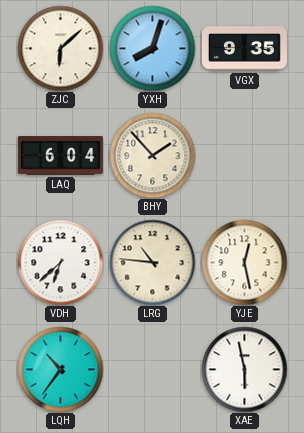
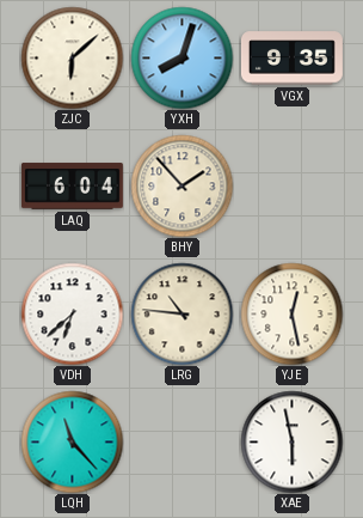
LQH: 10:36 -> 11:23
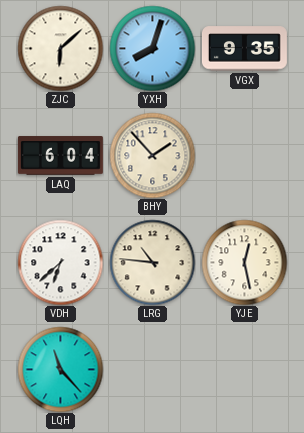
XAE: 5:58 -> none
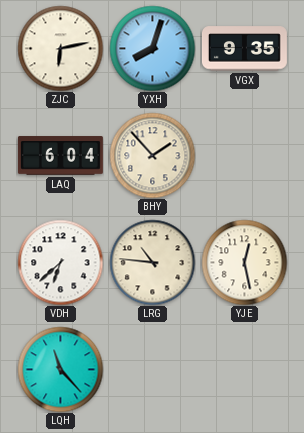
ZJC: 6:08 -> 6:13
